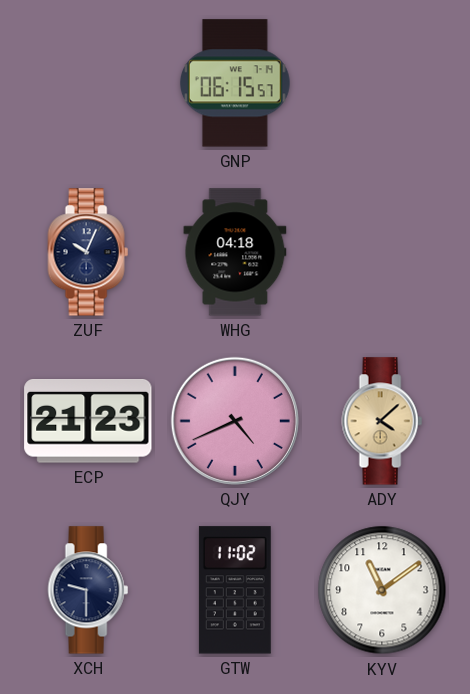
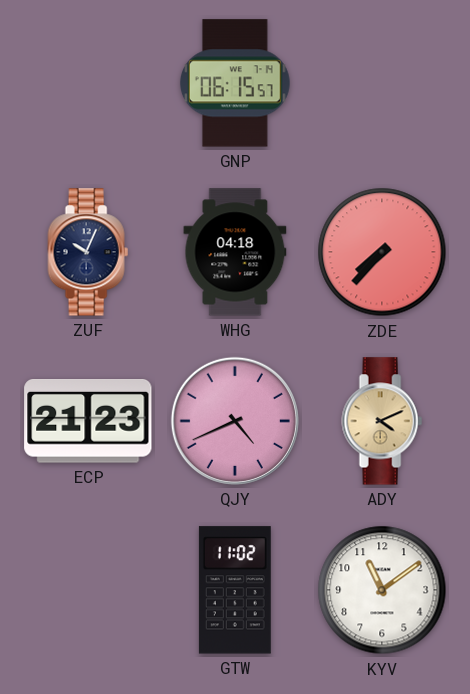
ZDE: none -> 7:37
ADY: 4:08 -> 4:11
XCH: 9:30 -> none
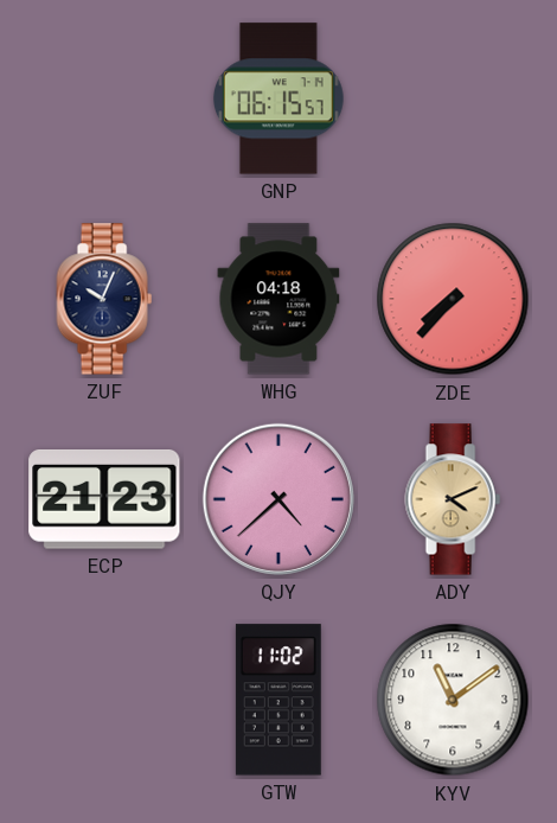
QJY: 4:41 -> 4:38
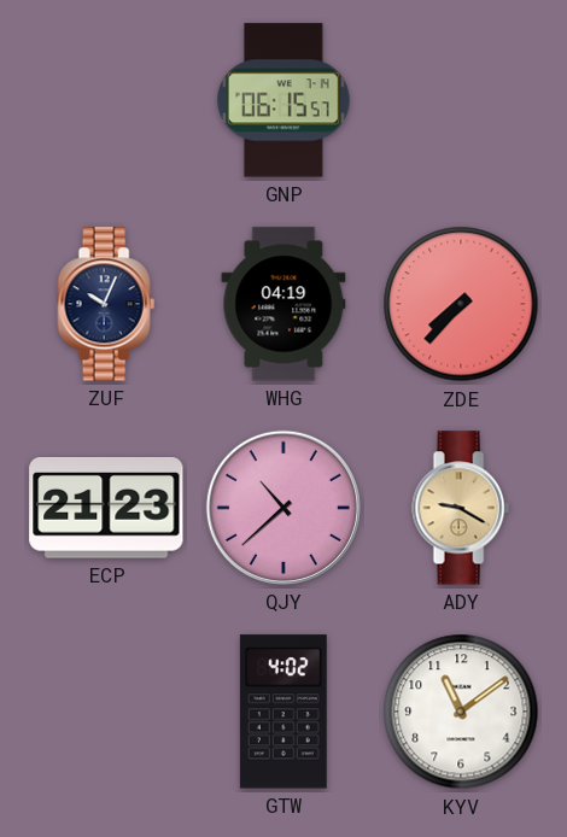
WHG: 04:18 -> 04:19
QJY: 4:38 -> 10:38
ADY: 4:11 -> 9:20
GTW: 11:02 -> 4:02
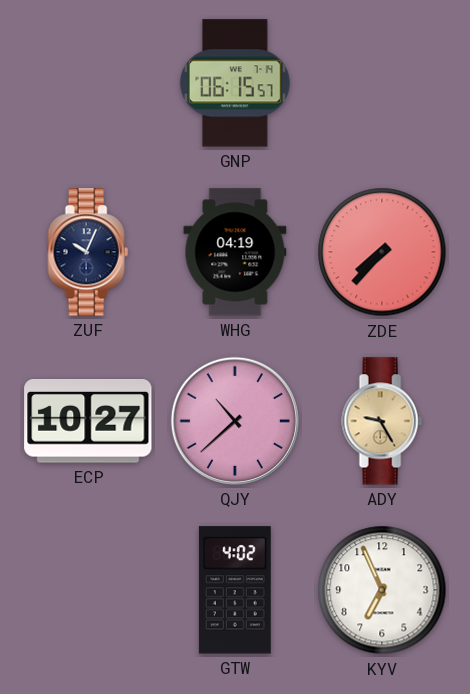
ECP: 21:23 -> 10:27
ADY: 9:20 -> 9:25
KYV: 11:09 -> 6:56
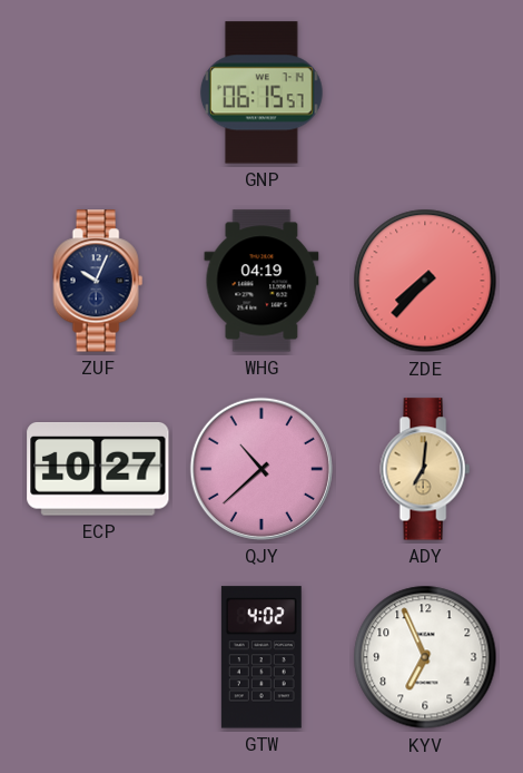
ADY: 9:25 -> 7:01
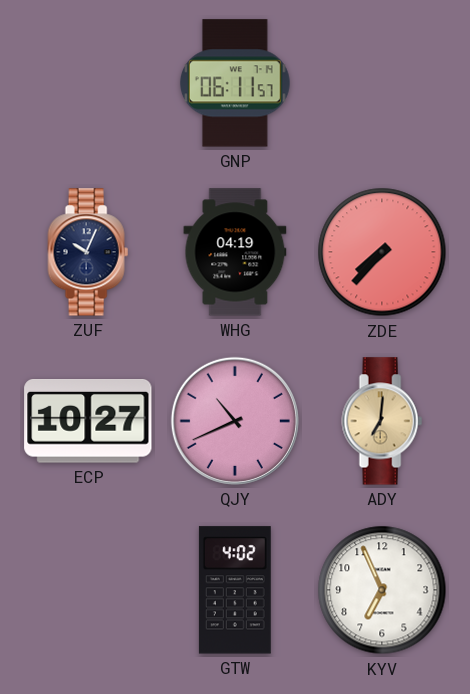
GNP: 06:15 -> 06:11
QJY: 10:38 -> 10:41
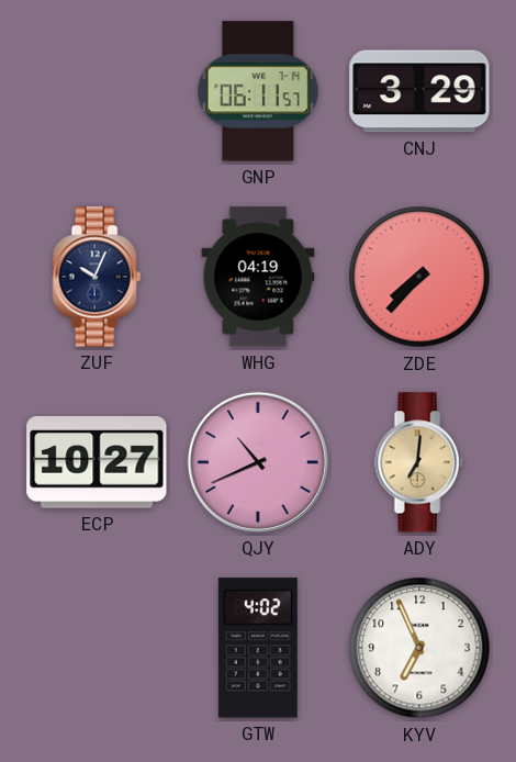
CNJ: none -> 3:29
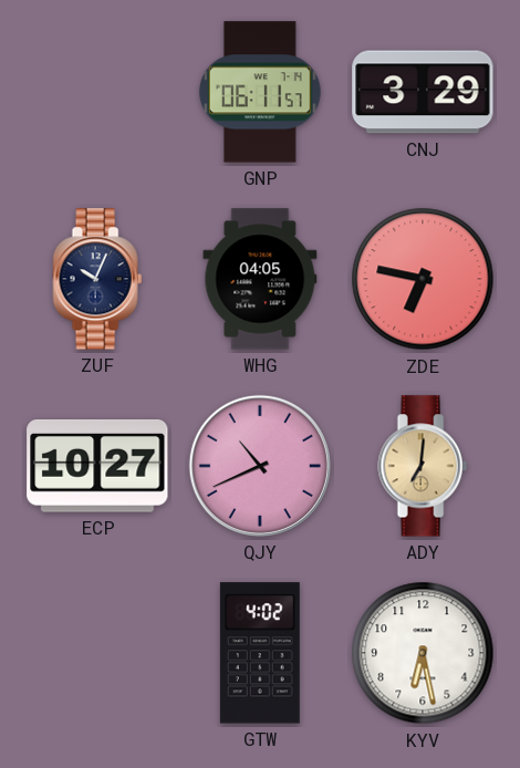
WHG: 04:19 -> 04:05
ZDE: 7:37 -> 6:47
KYV: 6:56 -> 6:28
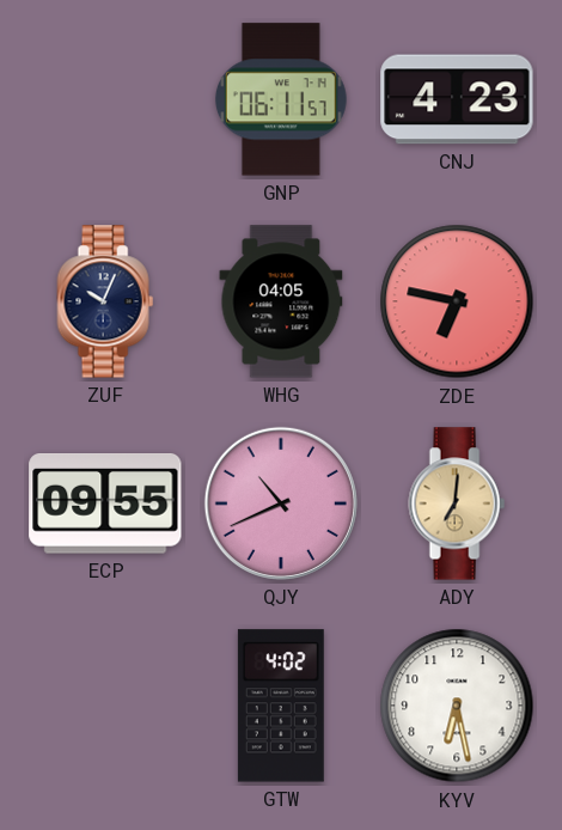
CNJ: 3:29 -> 4:23
ECP: 10:27 -> 09:55
